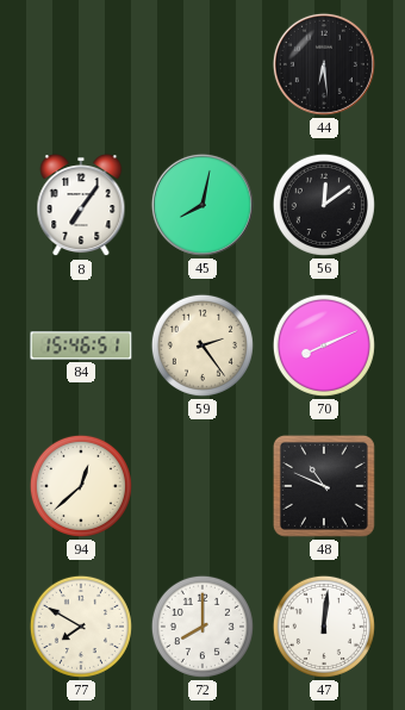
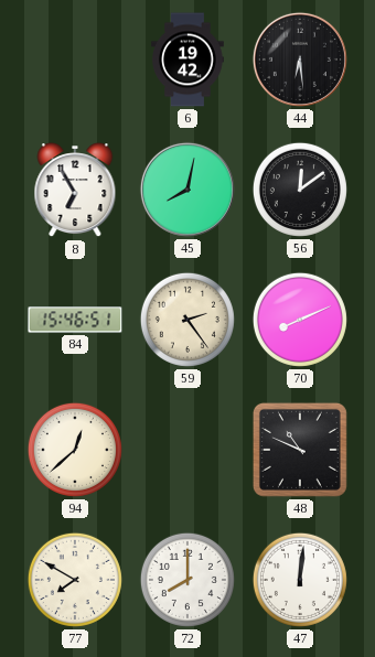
6: none -> 19:42
8: 7:06 -> 6:55
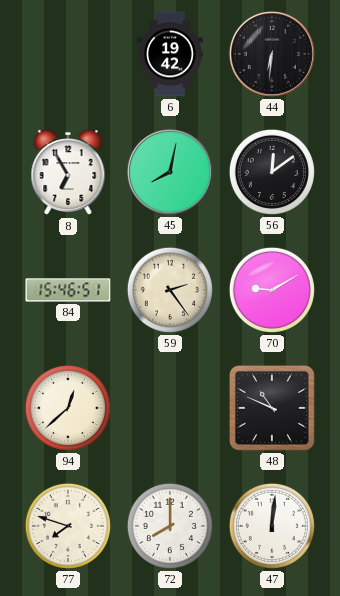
44: 6:29 -> 6:31
70: 8:11 -> 9:10
77: 7:50 -> 7:48
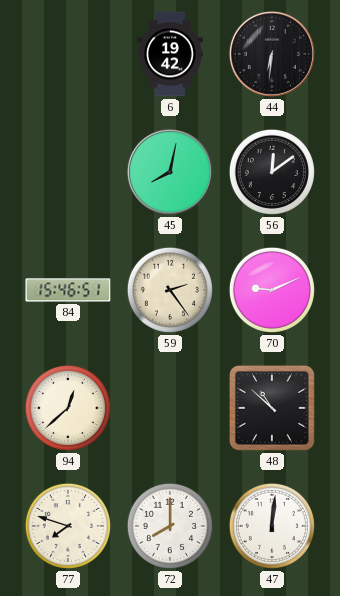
8: 6:55 -> none
70: 9:10 -> 9:11
48: 10:49 -> 10:52
